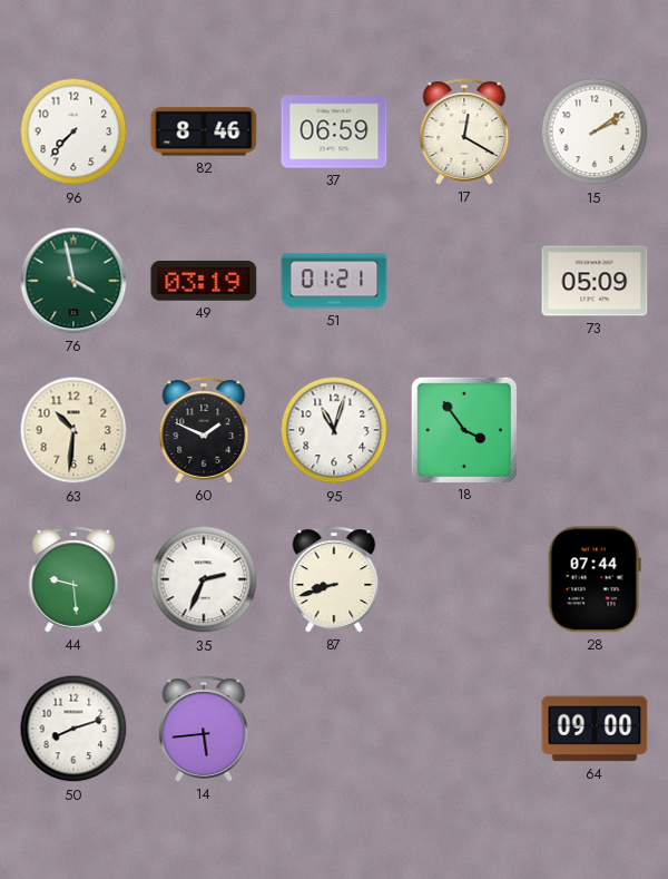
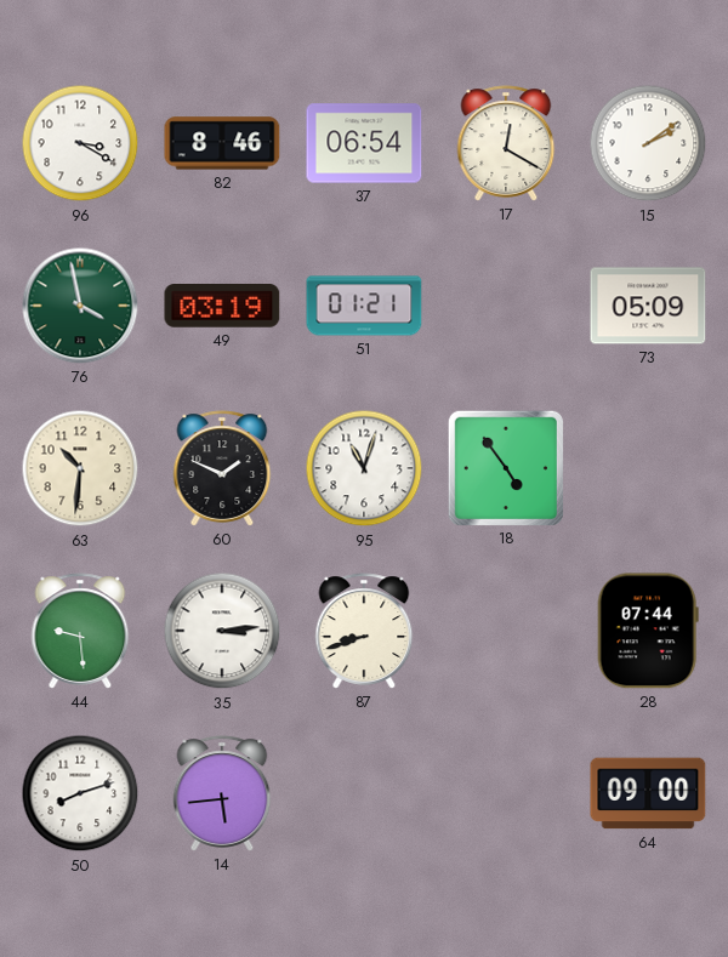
96: 7:37 -> 3:20
37: 06:59 -> 06:54
18: 3:54 -> 4:54
35: 2:34 -> 3:14
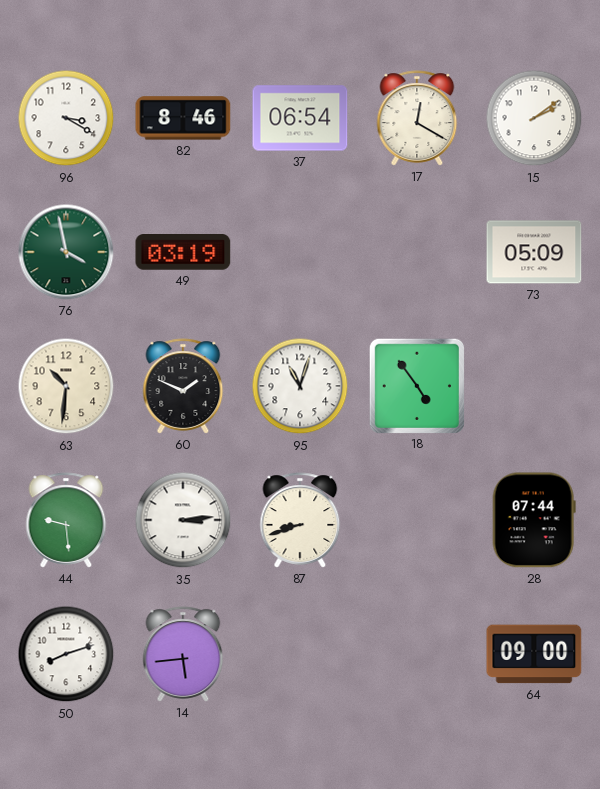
51: 01:21 -> none
